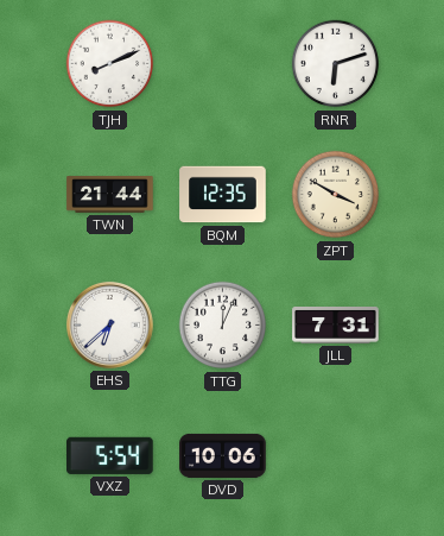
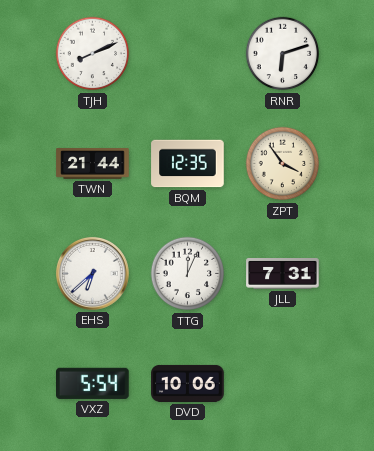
ZPT: 3:50 -> 3:54
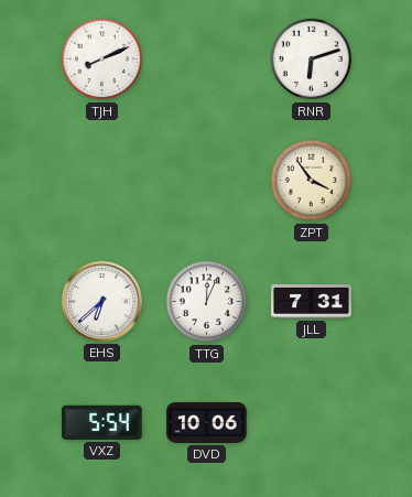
TWN: 21:44 -> none
BQM: 12:35 -> none
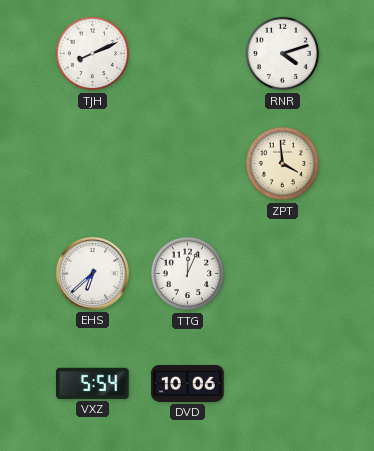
RNR: 6:12 -> 4:12
ZPT: 3:54 -> 3:59
JLL: 7:31 -> none
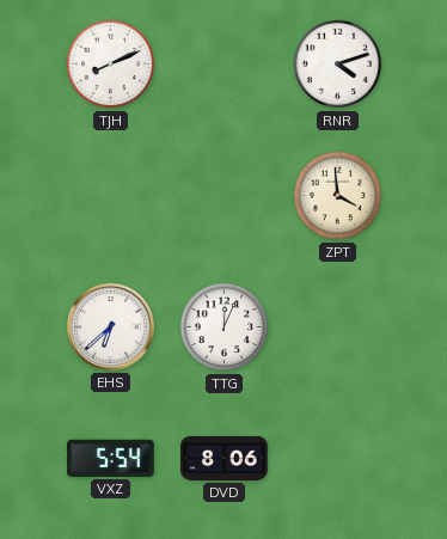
DVD: 10:06 -> 8:06
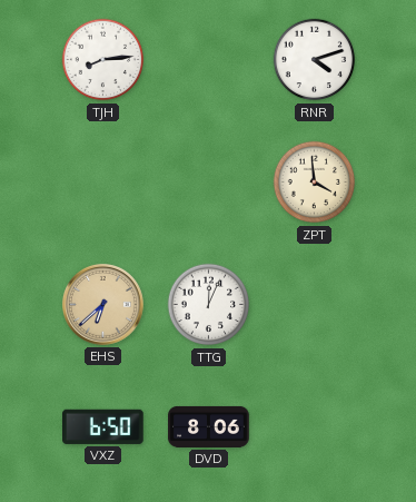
TJH: 8:11 -> 8:14
EHS dial: white -> champagne
VXZ: 5:54 -> 6:50
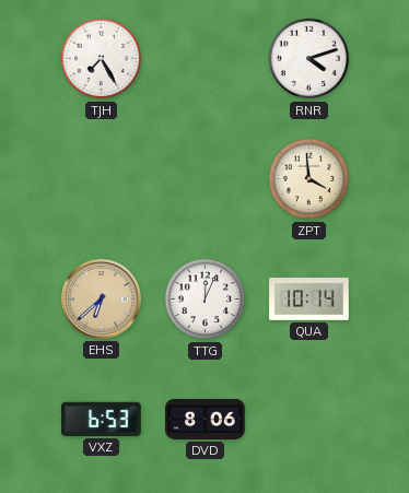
TJH: 8:14 -> 7:25
QUA: none -> 10:14
VXZ: 6:50 -> 6:53
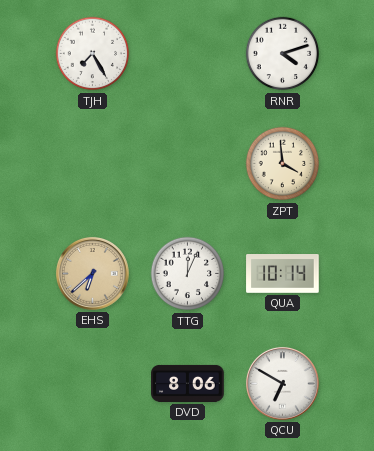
VXZ: 6:53 -> none
QCU: none -> 6:50
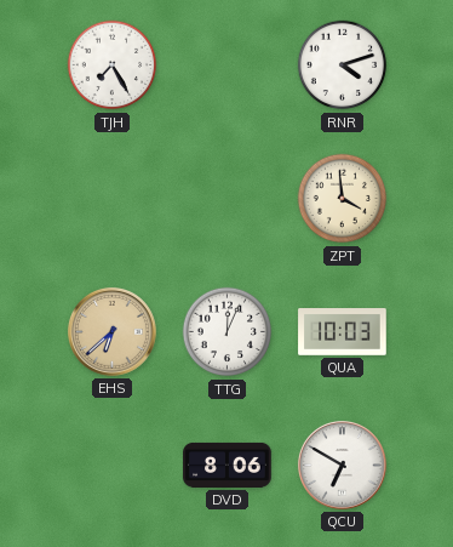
QUA: 10:14 -> 10:03
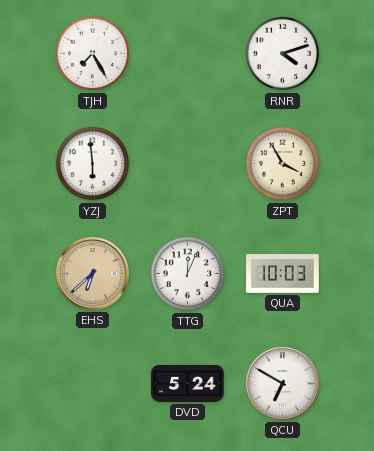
YZJ: none -> 5:59
ZPT: 3:59 -> 3:55
DVD: 8:06 -> 5:24
